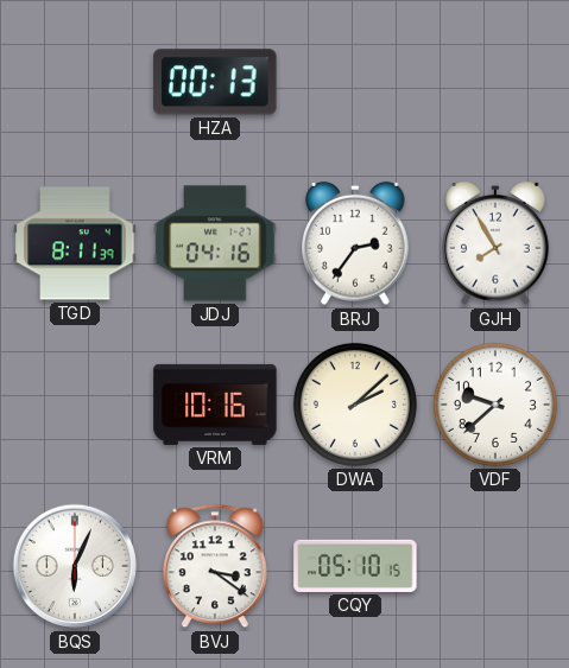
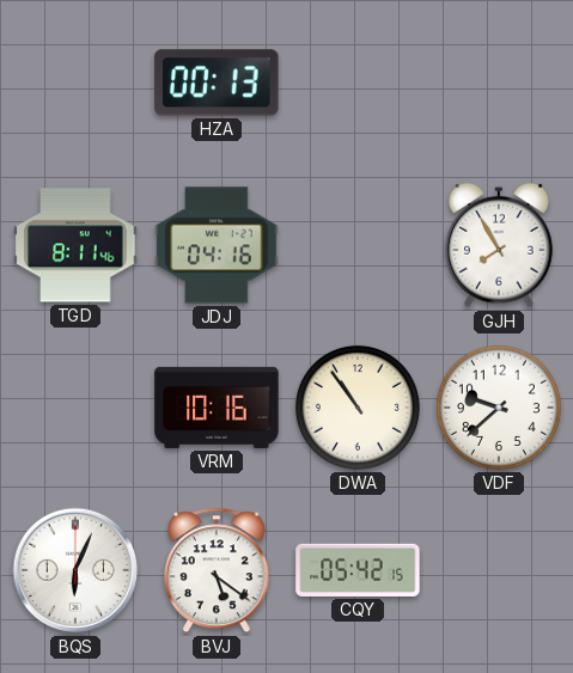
TGD: 8:11:39 -> 8:11:46
BRJ: 2:36 -> none
DWA: 2:08 -> 10:54
BVJ: 3:21 -> 5:21
CQY: 05:10 -> 05:42
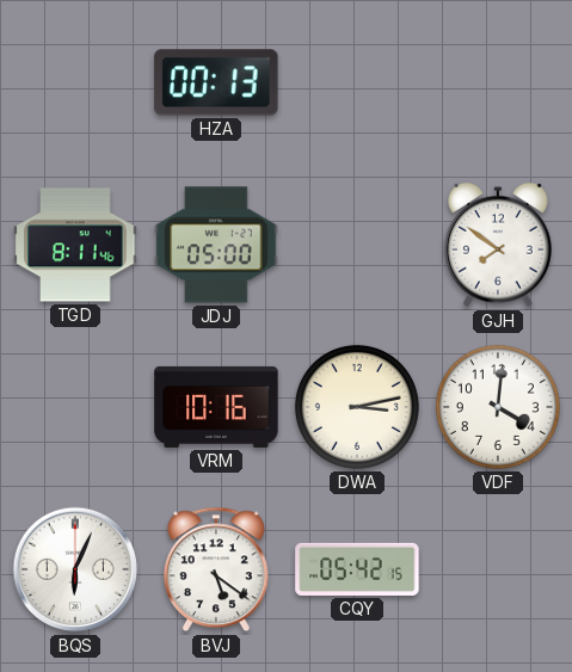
JDJ: 04:16 -> 05:00
GJH: 7:55 -> 7:51
DWA: 10:54 -> 3:13
VDF: 9:38 -> 4:01
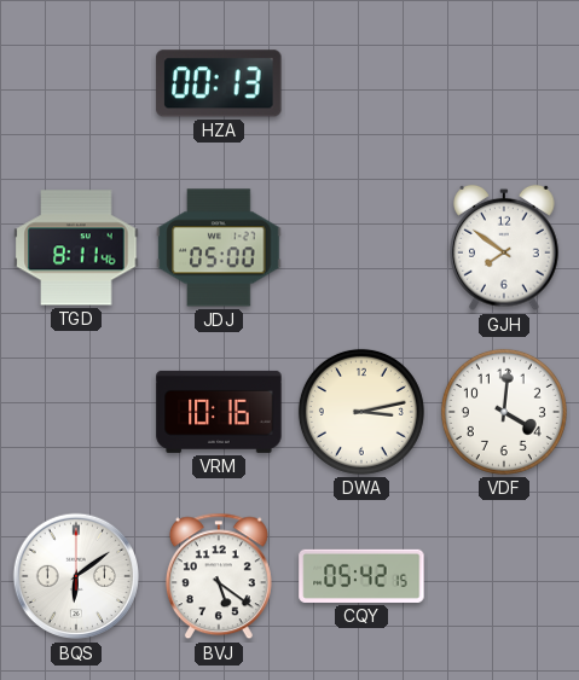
BQS: 6:04 -> 6:09
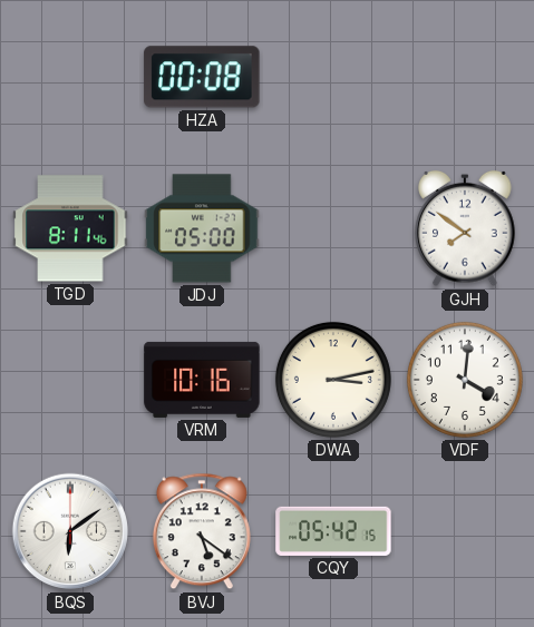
HZA: 00:13 -> 00:08
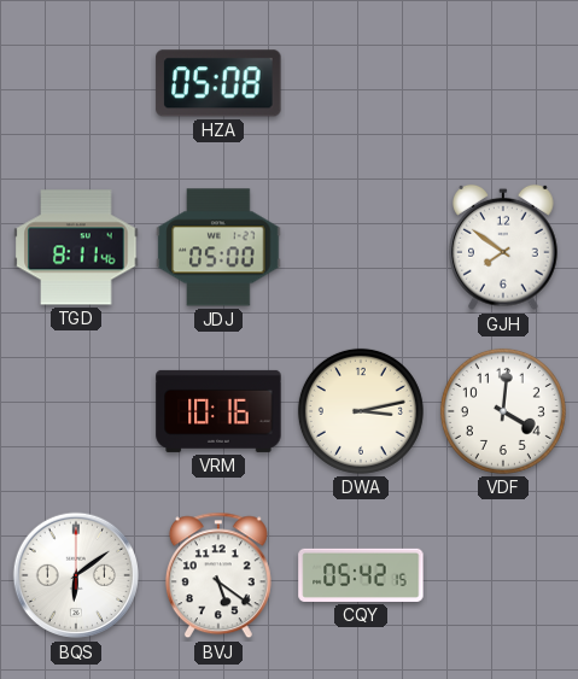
HZA: 00:08 -> 05:08
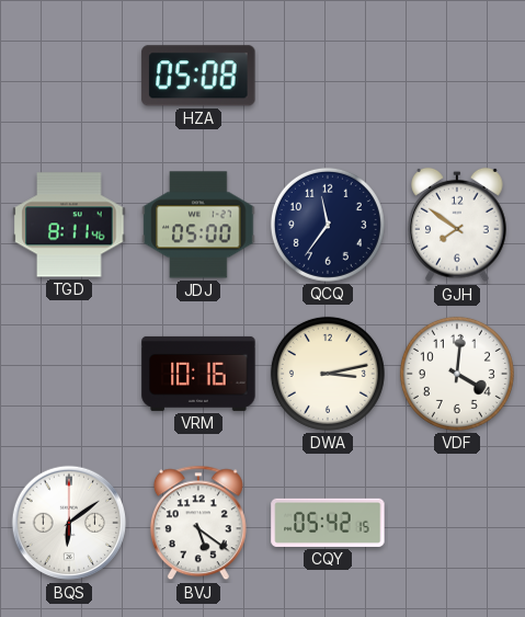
QCQ: none -> 11:36
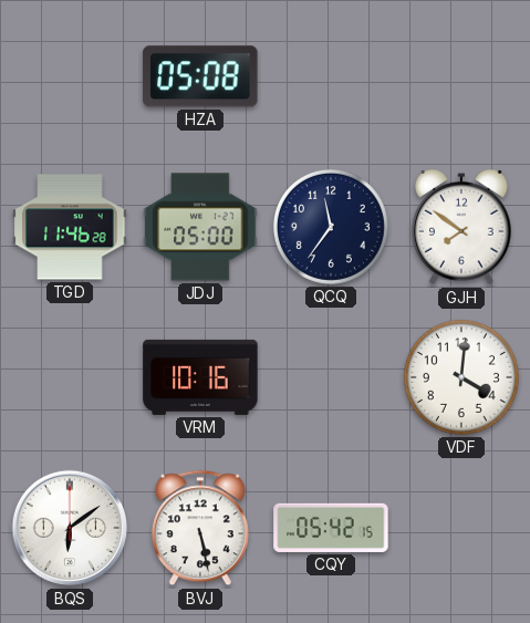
TGD: 8:11 -> 11:46
DWA: 3:13 -> none
BVJ: 5:21 -> 5:28
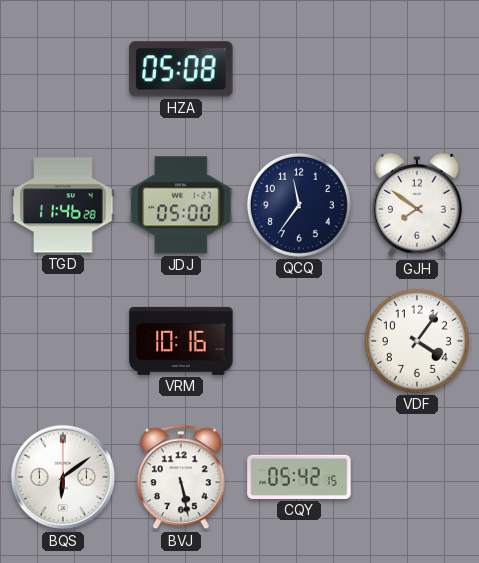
VDF: 4:01 -> 4:06
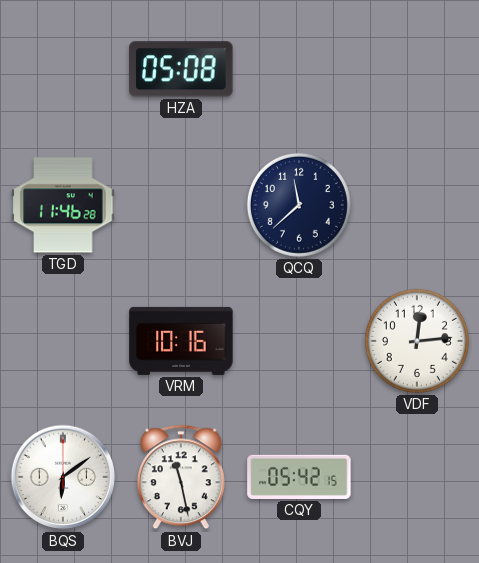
JDJ: 05:00 -> none
QCQ: 11:36 -> 11:38
GJH: 7:51 -> none
VDF: 4:06 -> 12:14
BVJ: 5:28 -> 11:28
